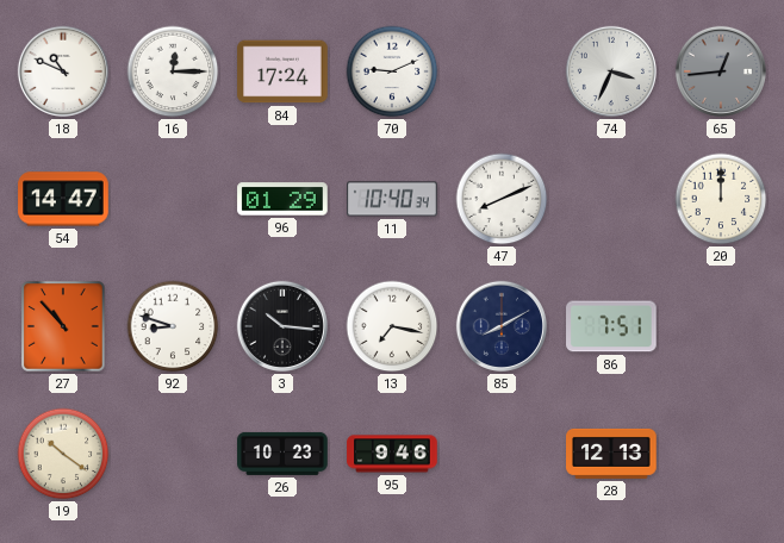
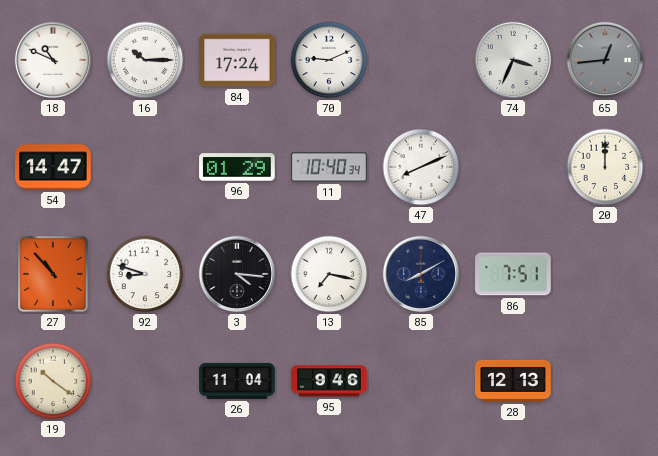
16: 12:15 -> 10:15
3: 10:16 -> 4:16
26: 10:23 -> 11:04
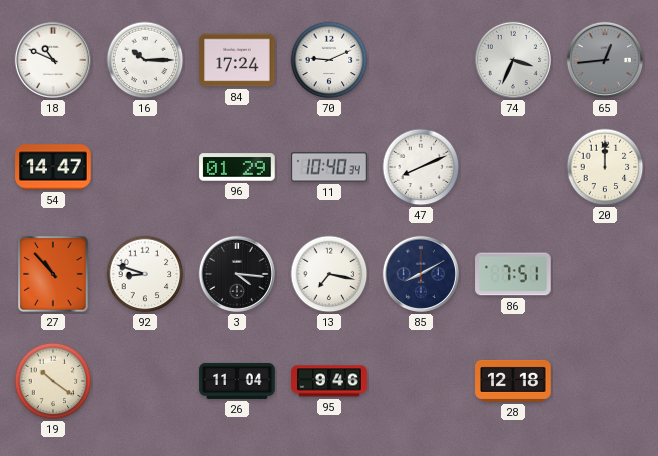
28: 12:13 -> 12:18
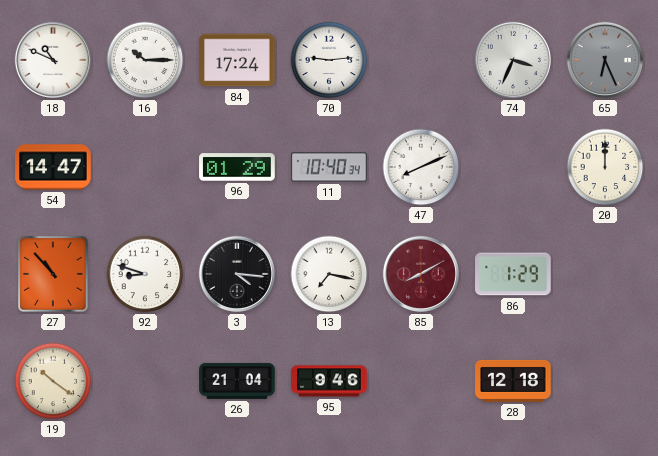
70: 9:11 -> 9:14
65: 12:44 -> 6:26
85 dial: navy -> burgundy
86: 7:51 -> 1:29
26: 11:04 -> 21:04
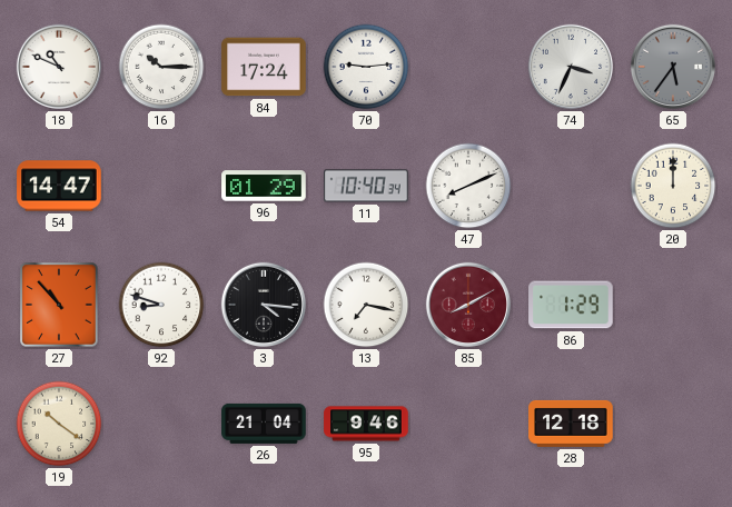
65: 6:26 -> 5:36
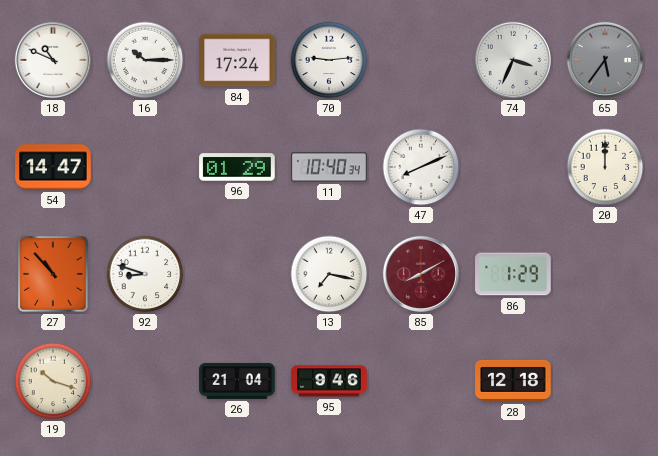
3: 4:16 -> none
19: 10:21 -> 10:18
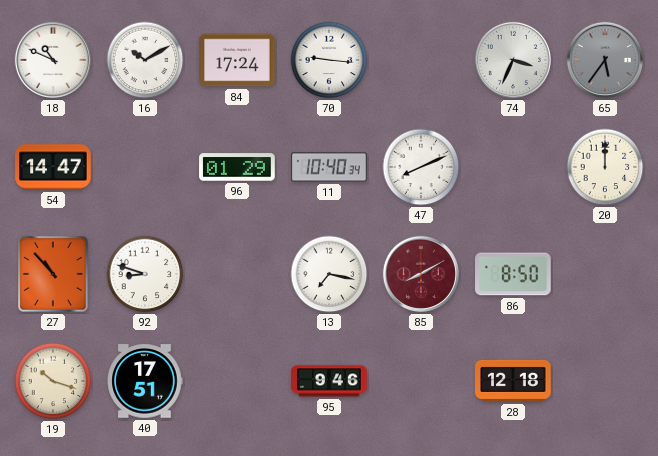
16: 10:15 -> 10:10
70: 9:14 -> 9:16
86: 1:29 -> 8:50
40: none -> 17:51
26: 21:04 -> none
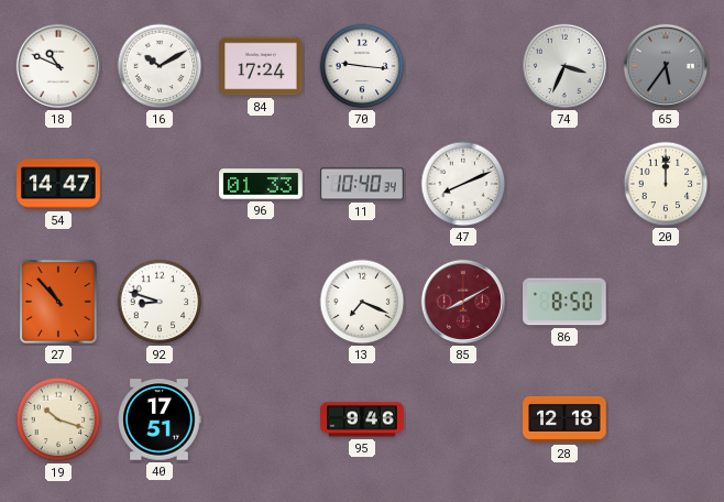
96: 01:29 -> 01:33
13: 7:17 -> 7:19
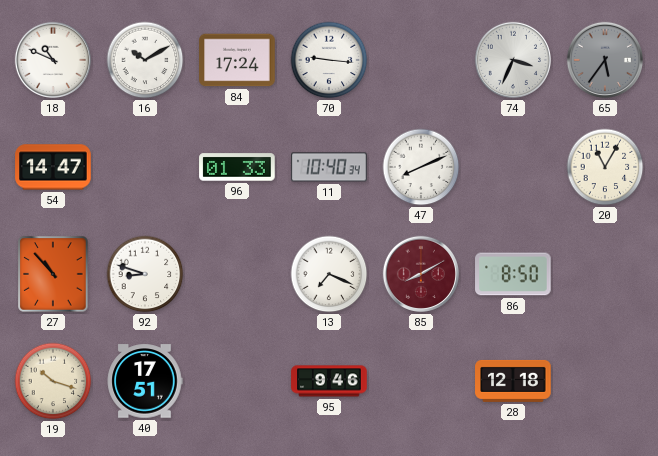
20: 12:00 -> 11:05
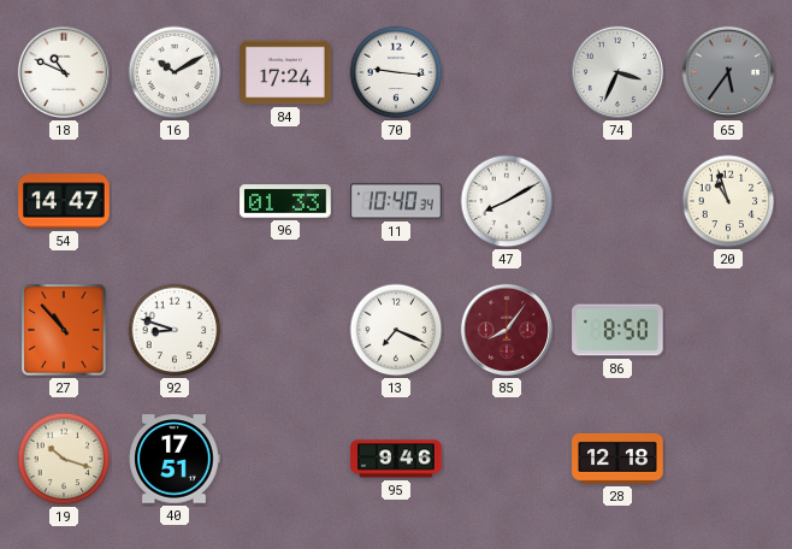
47: 8:11 -> 8:10
20: 11:05 -> 10:57
85: 8:10 -> 8:06
